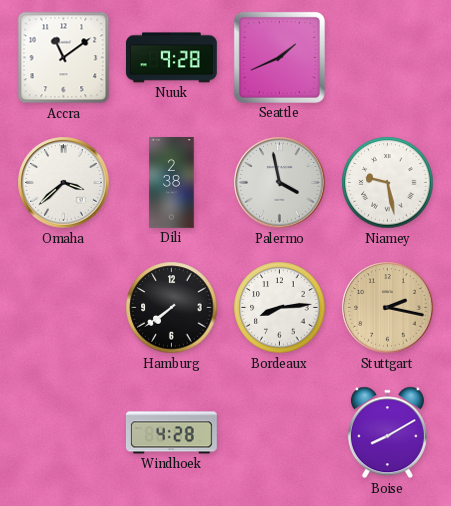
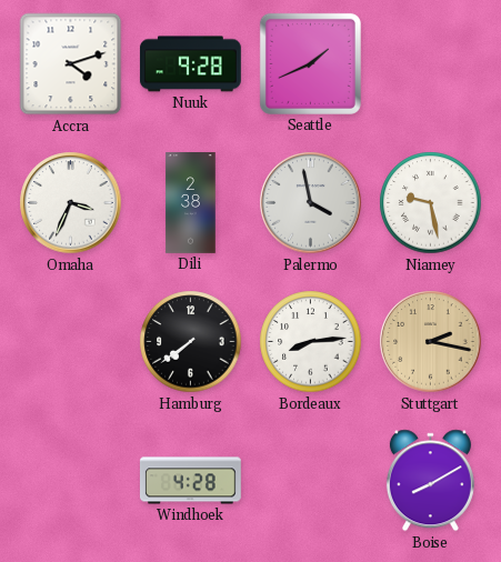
Accra: 11:09 -> 4:12
Omaha: 3:38 -> 3:34
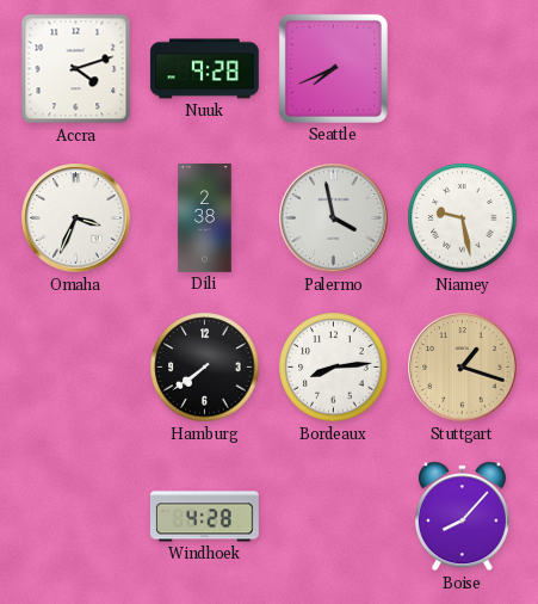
Seattle: 1:41 -> 7:41
Stuttgart: 2:17 -> 1:18
Boise: 8:10 -> 8:07
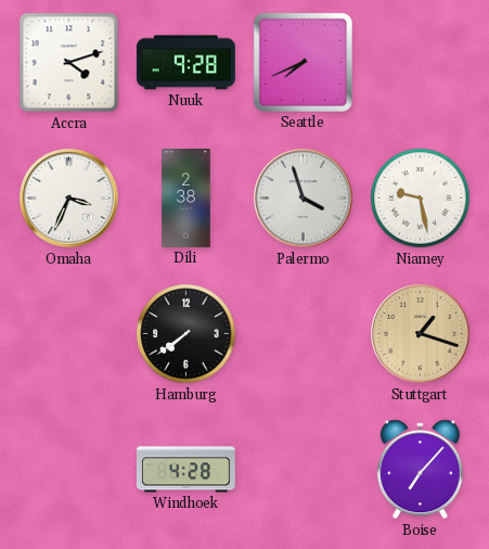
Palermo: 3:58 -> 3:57
Bordeaux: 8:14 -> none
Boise: 8:07 -> 7:07
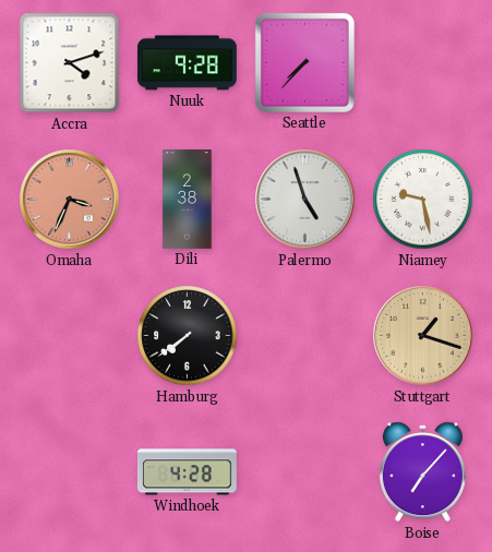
Seattle: 7:41 -> 7:37
Omaha dial: white -> salmon
Palermo: 3:57 -> 4:57
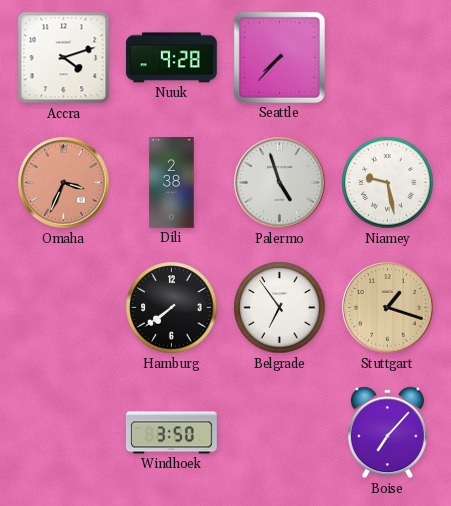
Belgrade: none -> 6:54
Windhoek: 4:28 -> 3:50
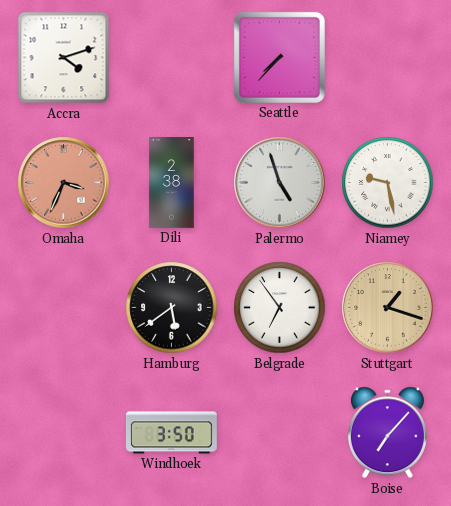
Nuuk: 9:28 -> none
Hamburg: 7:39 -> 5:39
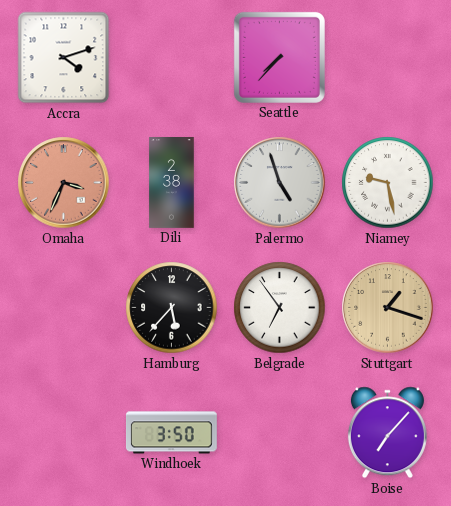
Hamburg: 5:39 -> 5:37
